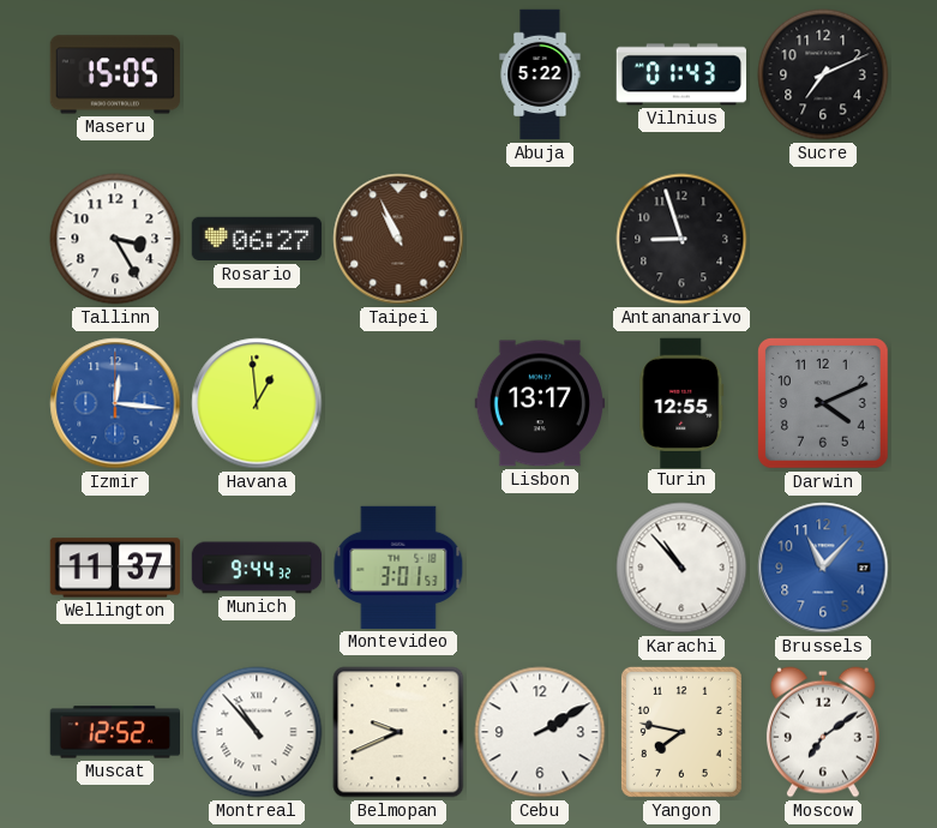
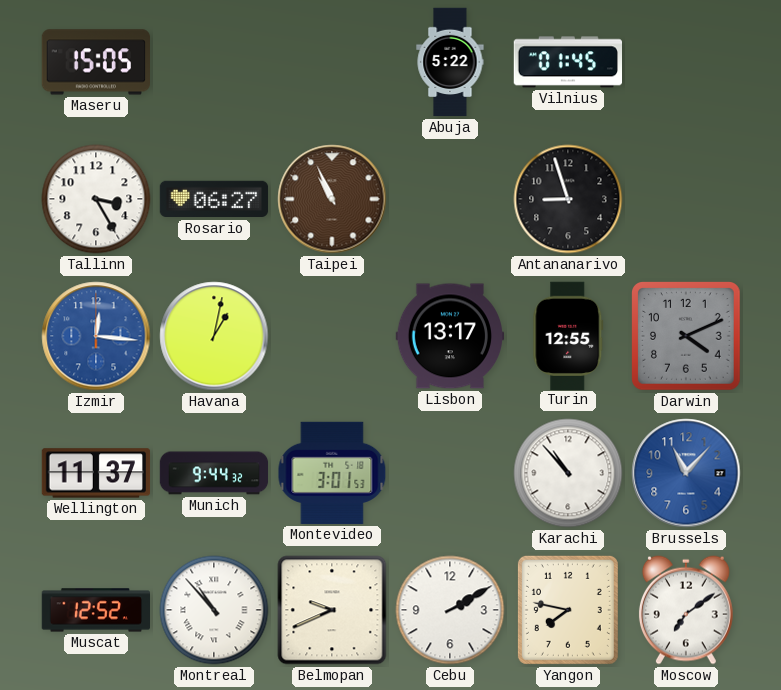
Vilnius: 01:43 -> 01:45
Sucre: 7:11 -> none
Havana: 12:59 -> 1:02
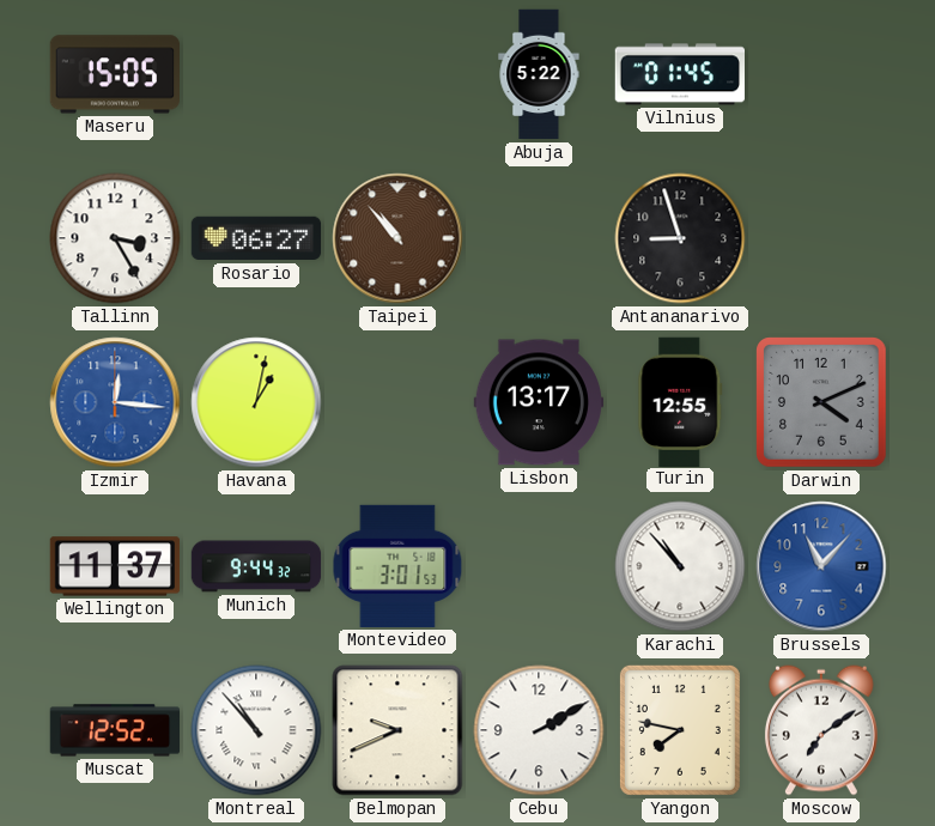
Taipei: 10:56 -> 10:53
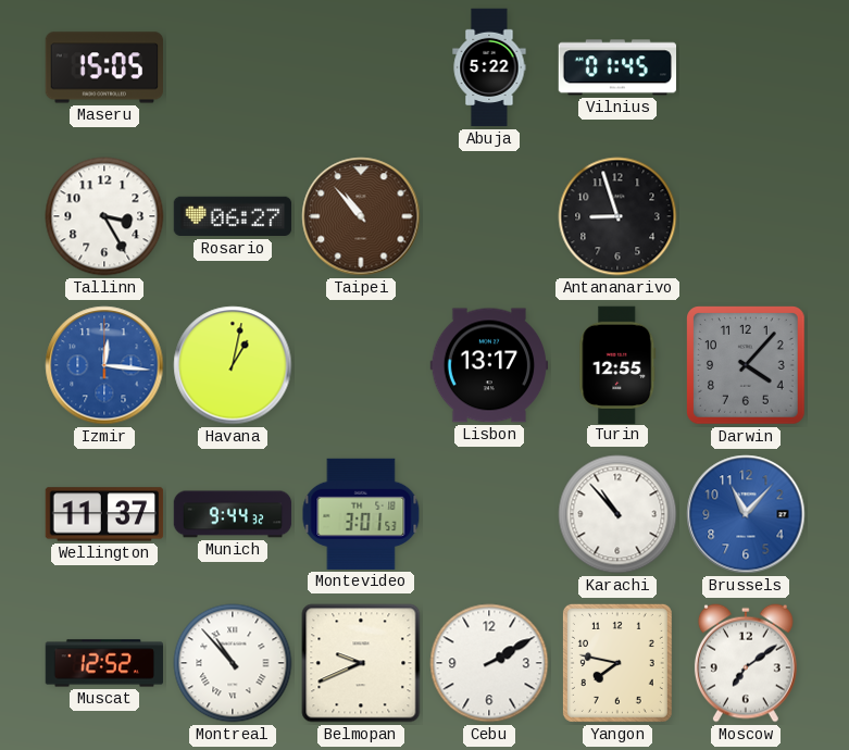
Darwin: 4:11 -> 4:07
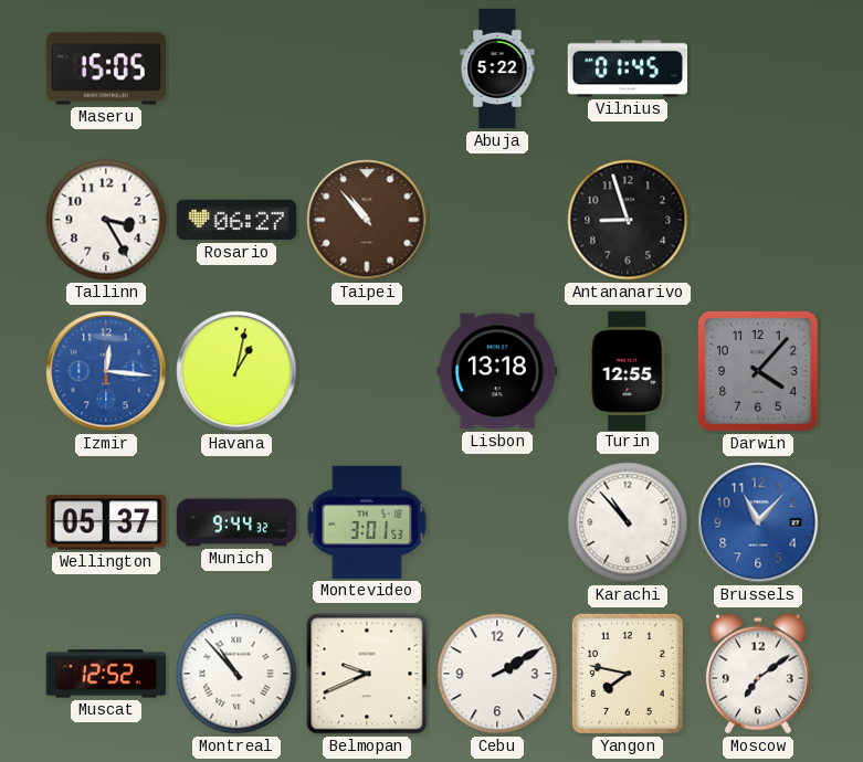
Lisbon: 13:17 -> 13:18
Wellington: 11:37 -> 05:37
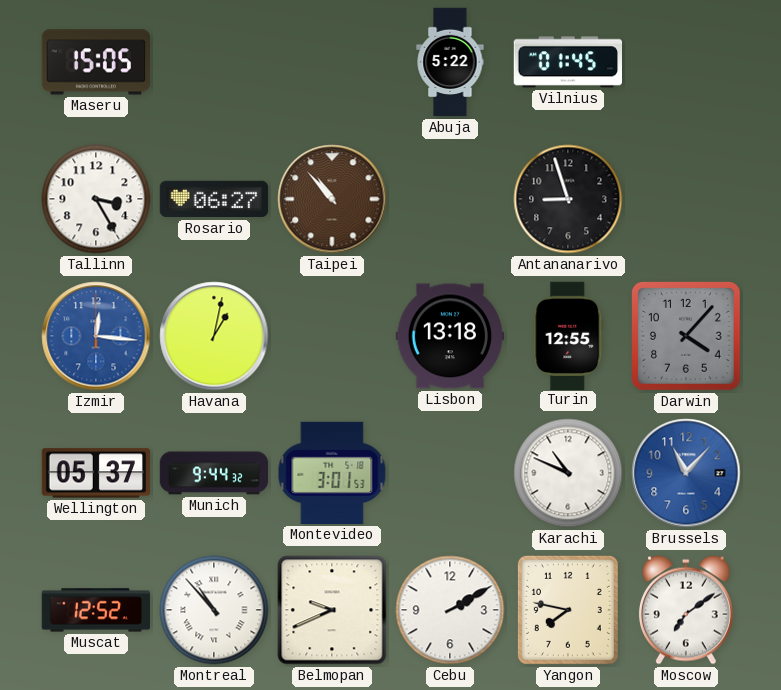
Karachi: 10:53 -> 10:49
